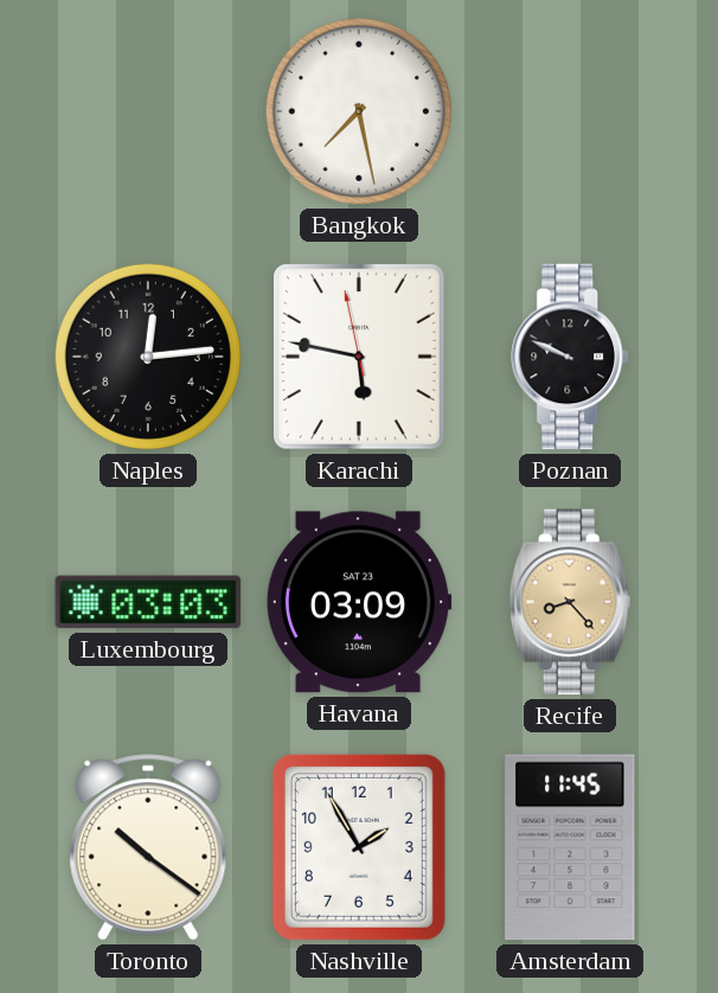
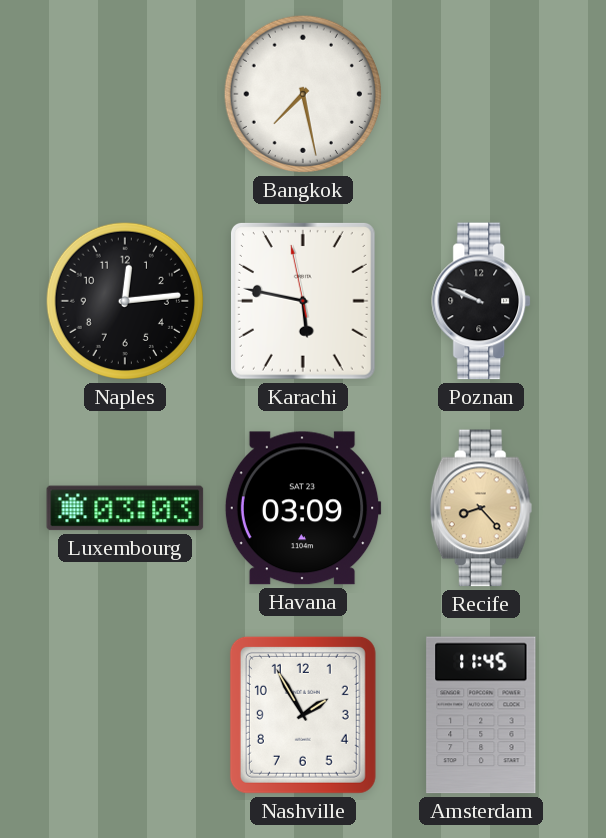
Toronto: 10:21 -> none
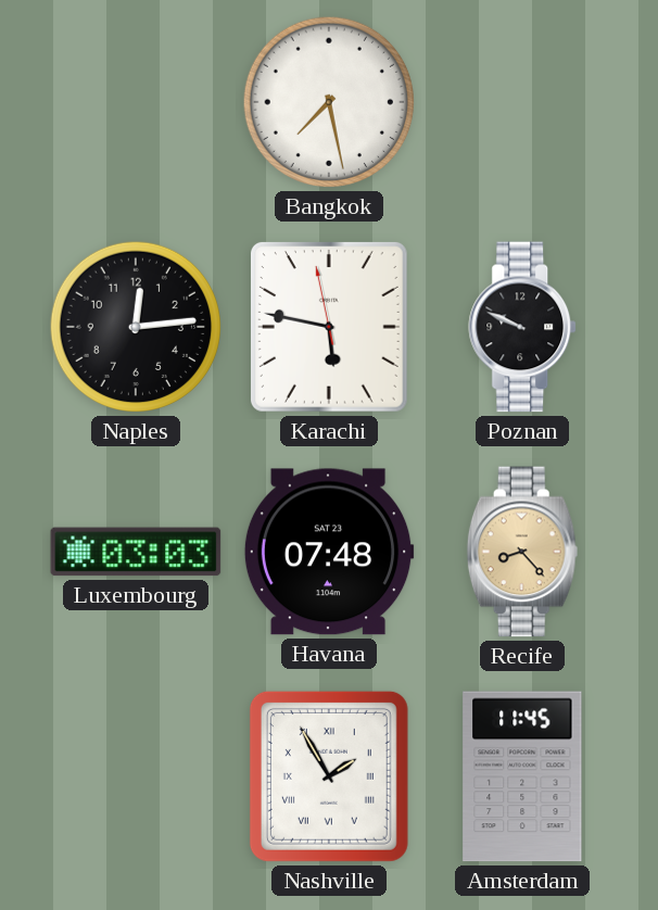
Havana: 03:09 -> 07:48
Nashville numerals: Arabic -> Roman
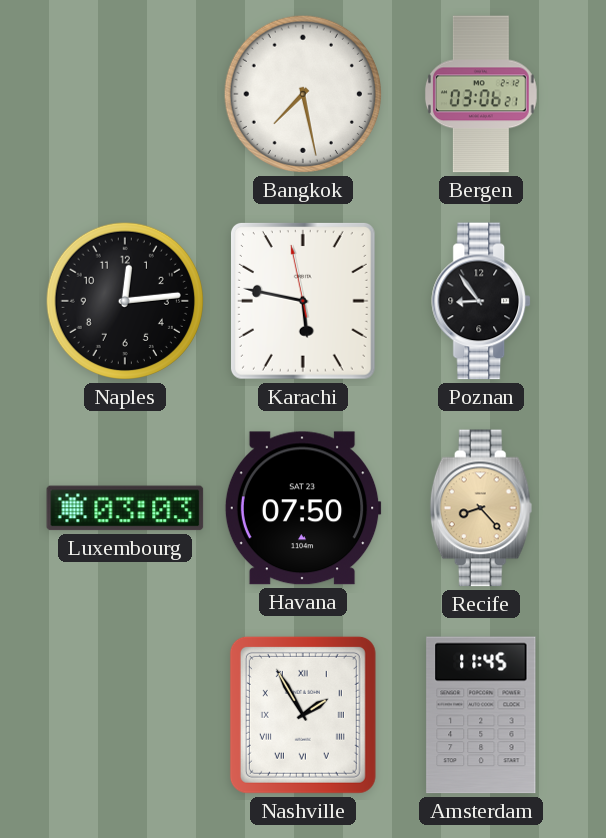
Bergen: none -> 03:06
Poznan: 9:49 -> 8:54
Havana: 07:48 -> 07:50
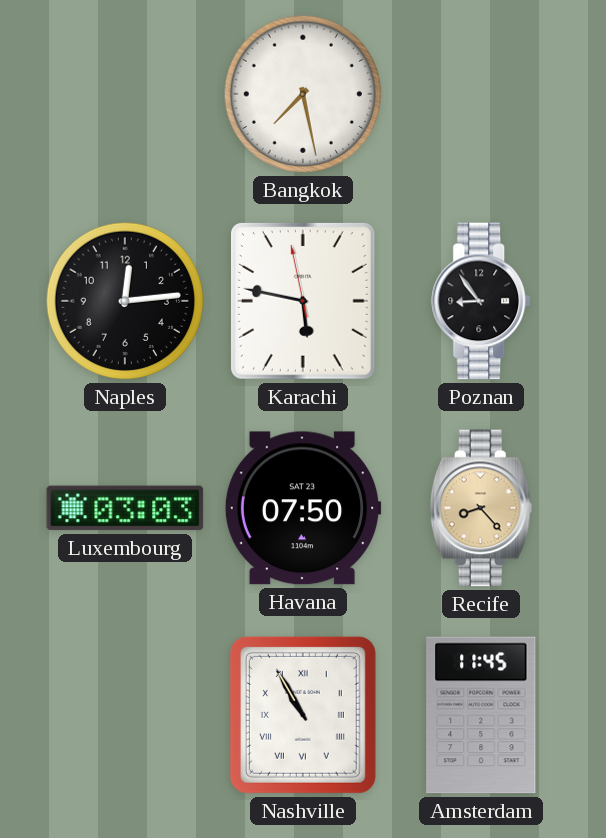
Bergen: 03:06 -> none
Nashville: 1:55 -> 10:55
